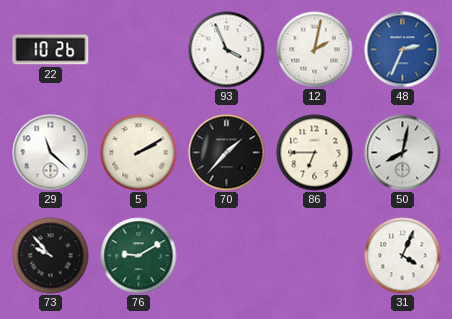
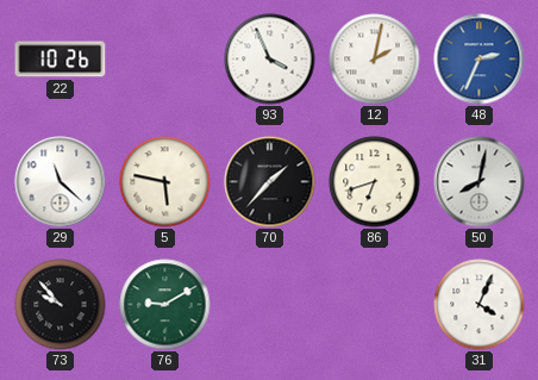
5: 2:10 -> 5:47
86: 6:45 -> 6:42
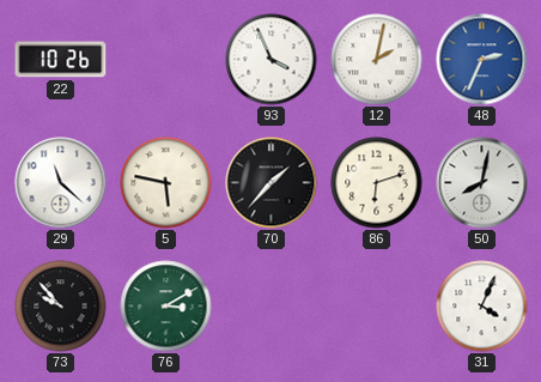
86: 6:42 -> 6:12
76: 9:10 -> 3:10
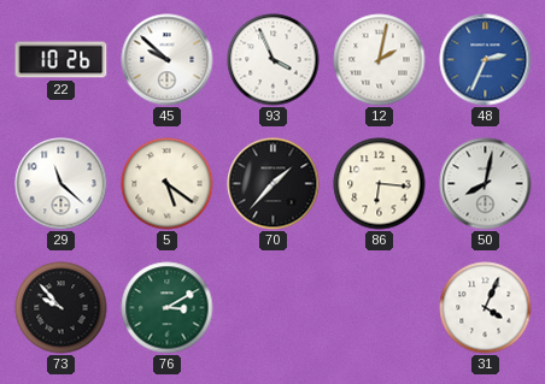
45: none -> 9:52
5: 5:47 -> 5:21
86: 6:12 -> 6:16
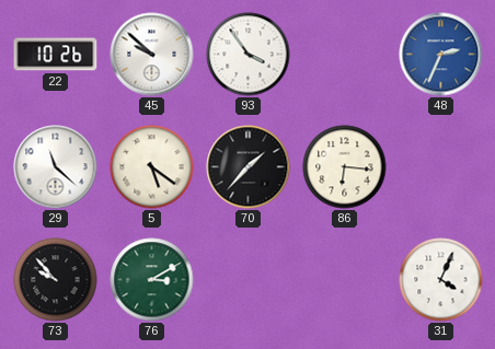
93: 3:56 -> 3:54
12: 2:02 -> none
50: 8:02 -> none
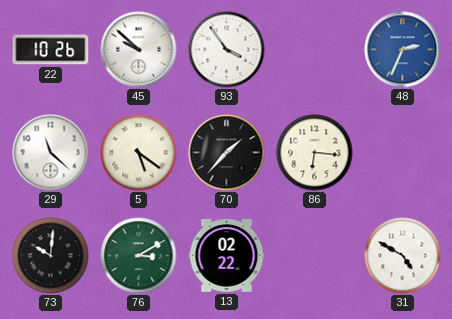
73: 9:53 -> 10:01
13: none -> 02:22
31: 4:04 -> 4:50
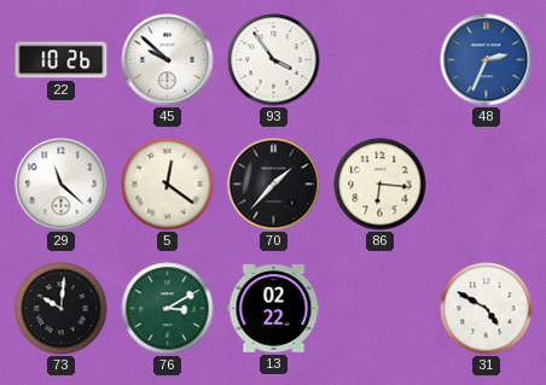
5: 5:21 -> 12:21
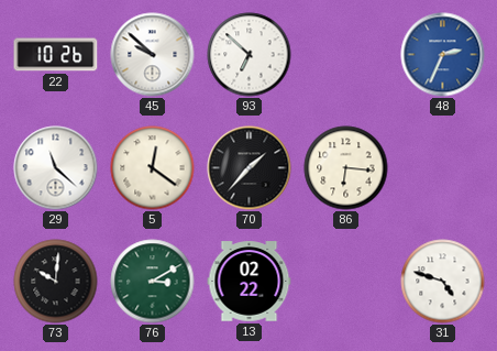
93: 3:54 -> 6:52
31: 4:50 -> 4:48
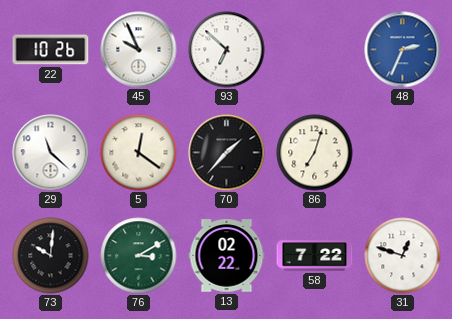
45: 9:52 -> 9:56
86: 6:16 -> 7:03
58: none -> 7:22
31: 4:48 -> 12:48
